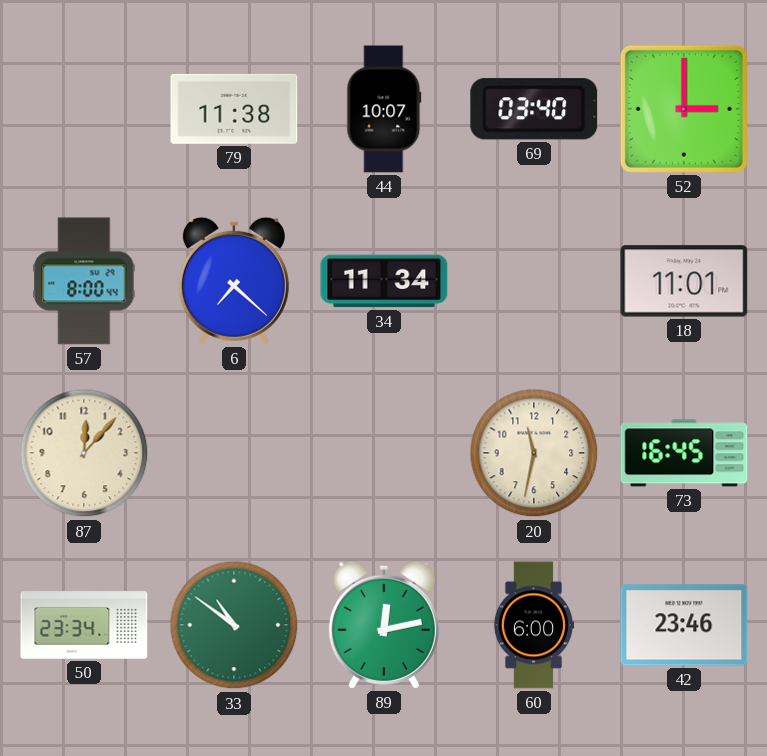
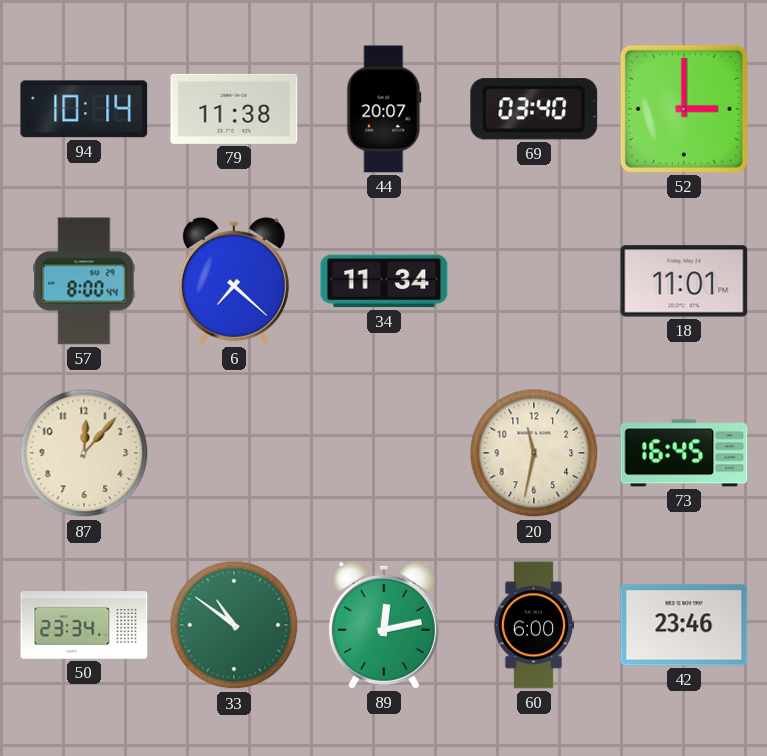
94: none -> 10:14
44: 10:07 -> 20:07
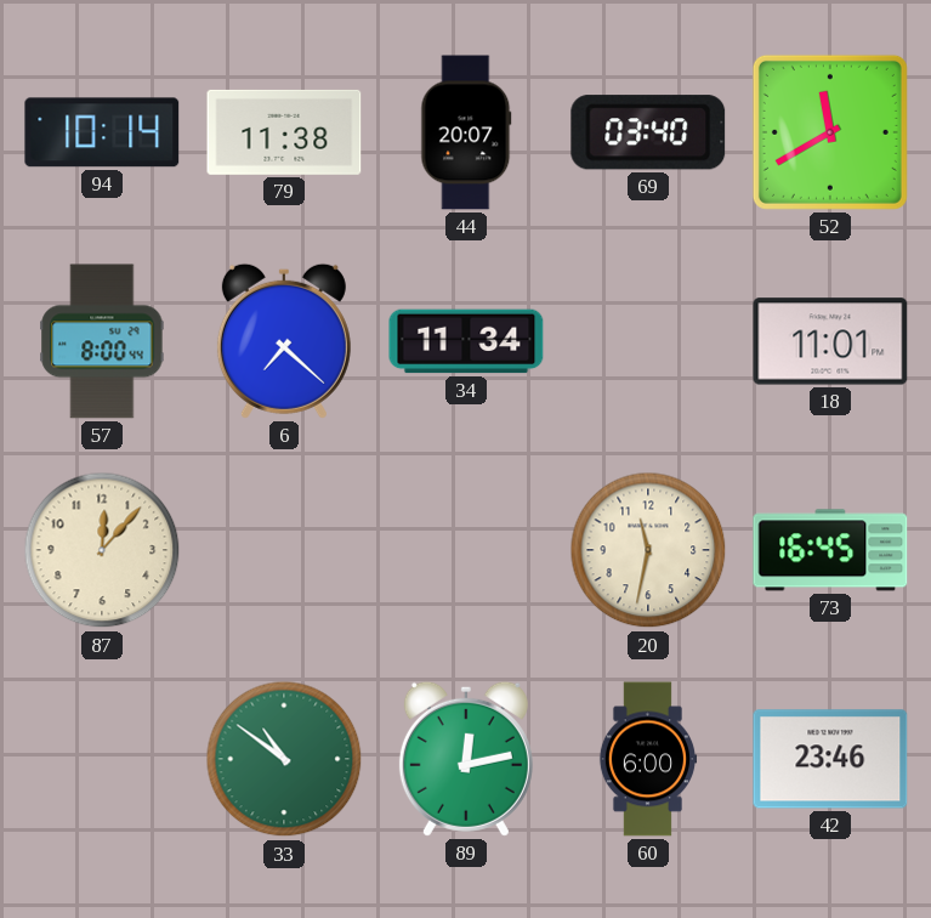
52: 3:00 -> 11:40
50: 23:34 -> none
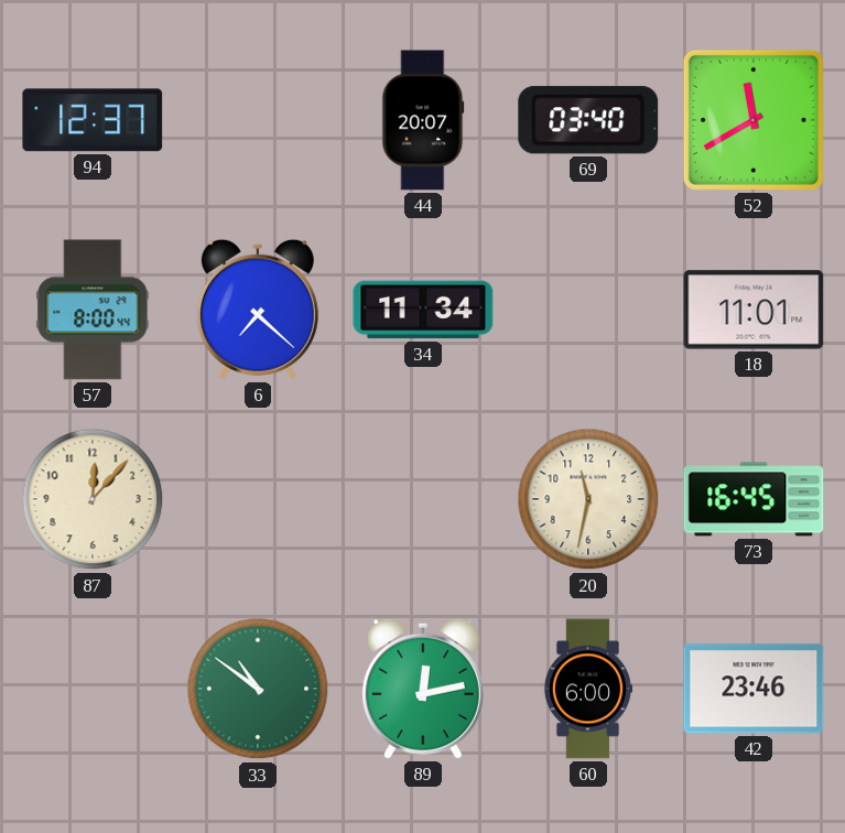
94: 10:14 -> 12:37
79: 11:38 -> none
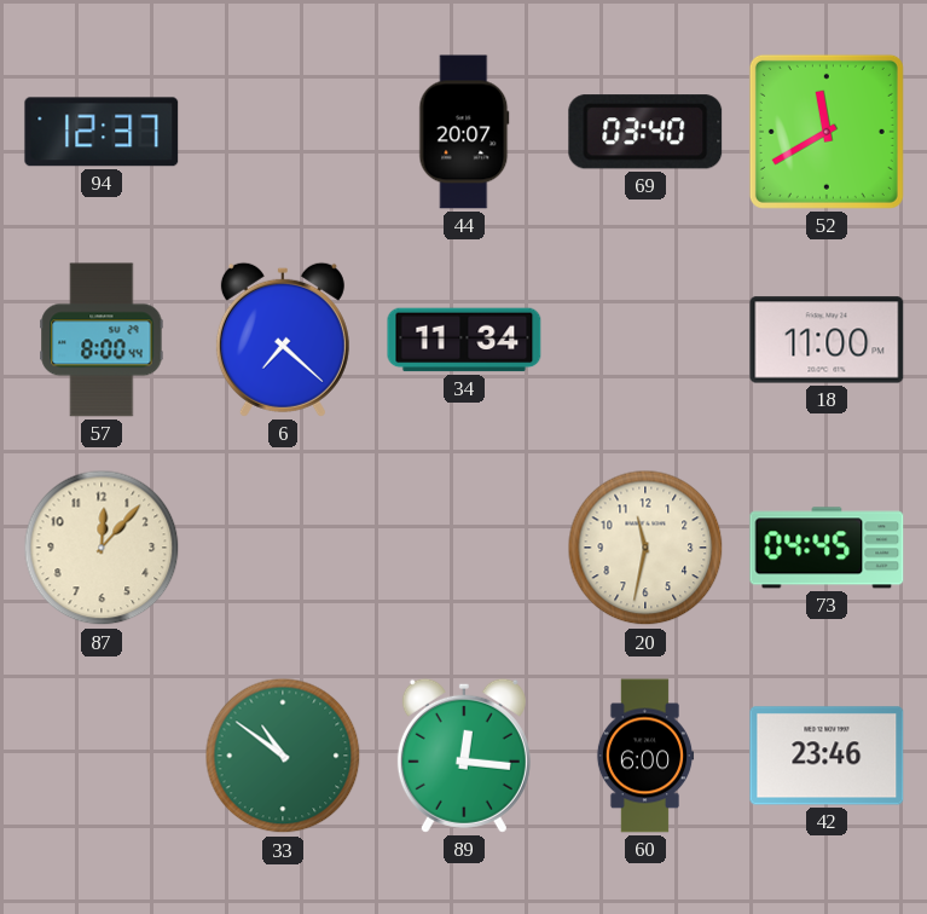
18: 11:01 -> 11:00
73: 16:45 -> 04:45
89: 12:13 -> 12:16
